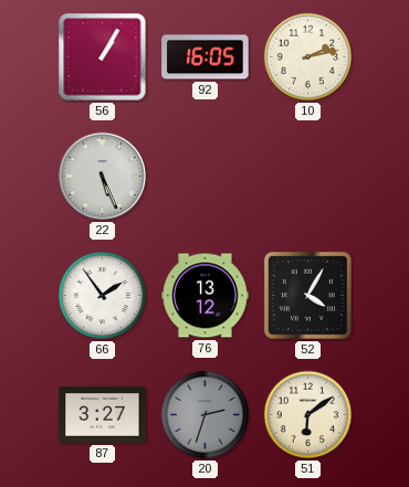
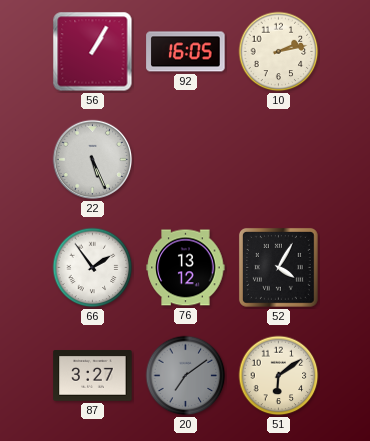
20: 2:33 -> 7:09
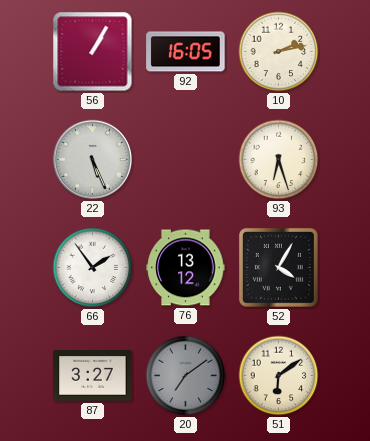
93: none -> 6:27
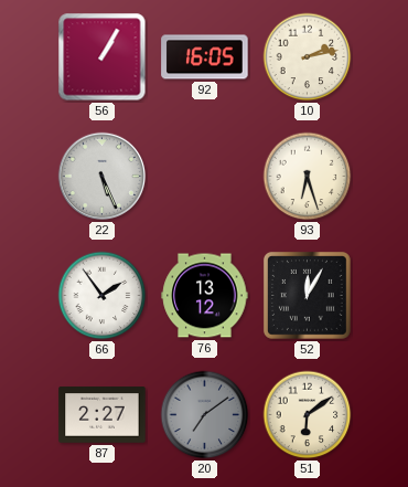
52: 4:05 -> 12:05
87: 3:27 -> 2:27
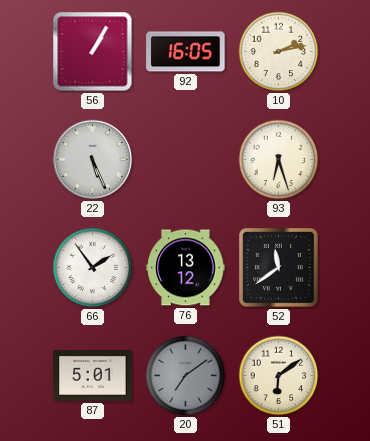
52: 12:05 -> 11:39
87: 2:27 -> 5:01
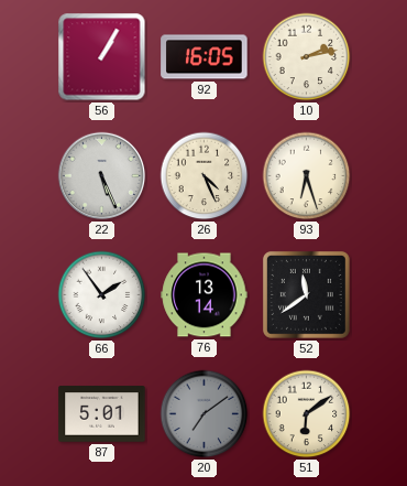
26: none -> 4:26
76: 13:12 -> 13:14
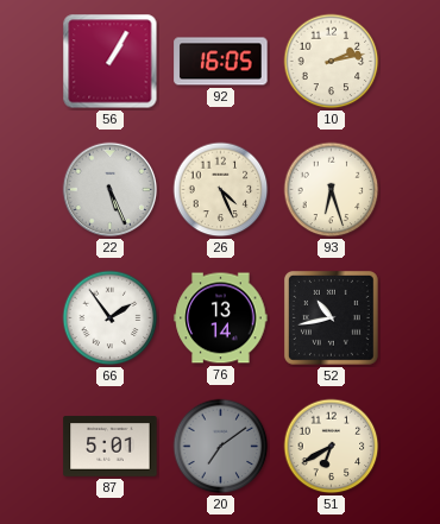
52: 11:39 -> 10:43
51: 6:09 -> 6:40
